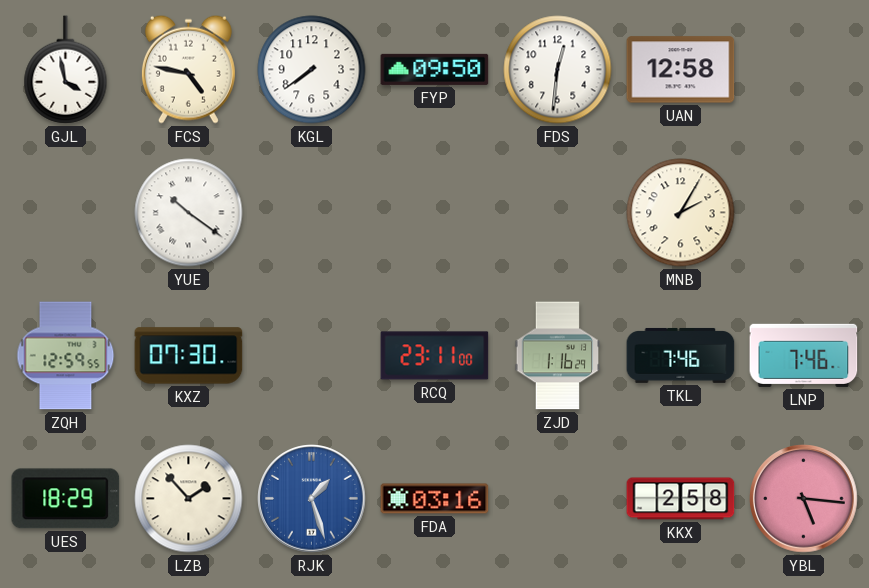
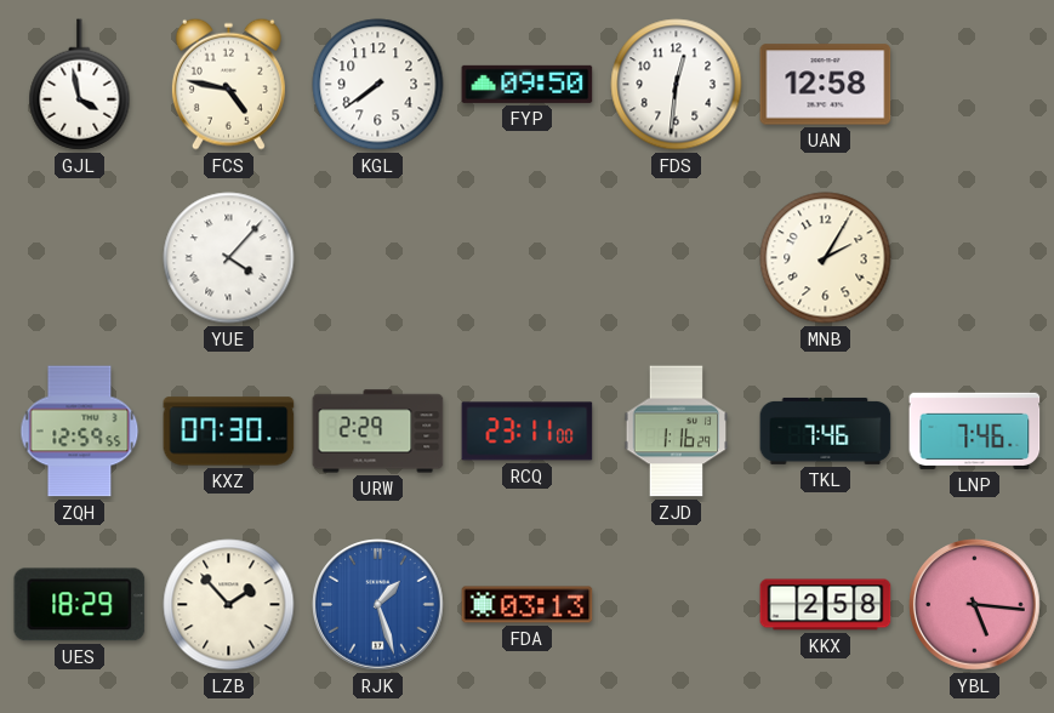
YUE: 10:21 -> 4:07
URW: none -> 2:29
FDA: 03:16 -> 03:13
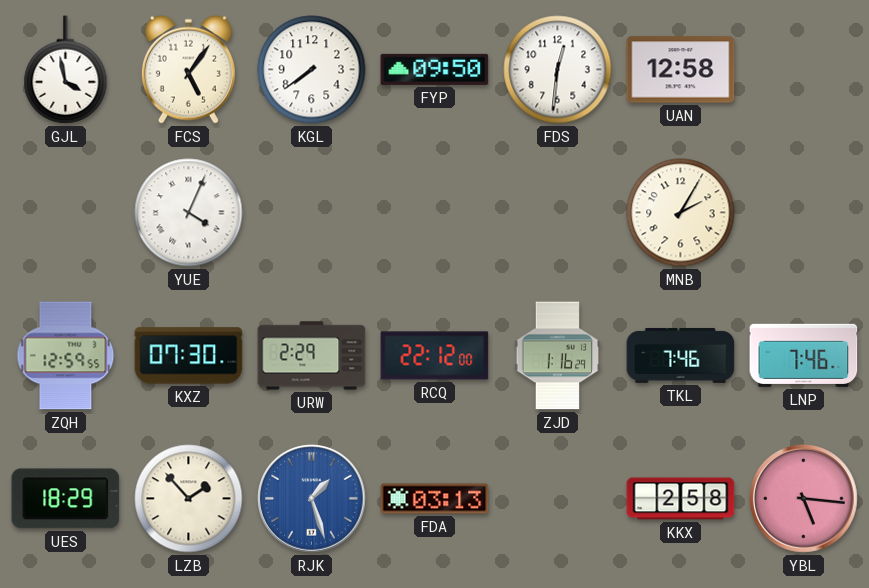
FCS: 4:47 -> 5:06
YUE: 4:07 -> 4:04
RCQ: 23:11 -> 22:12
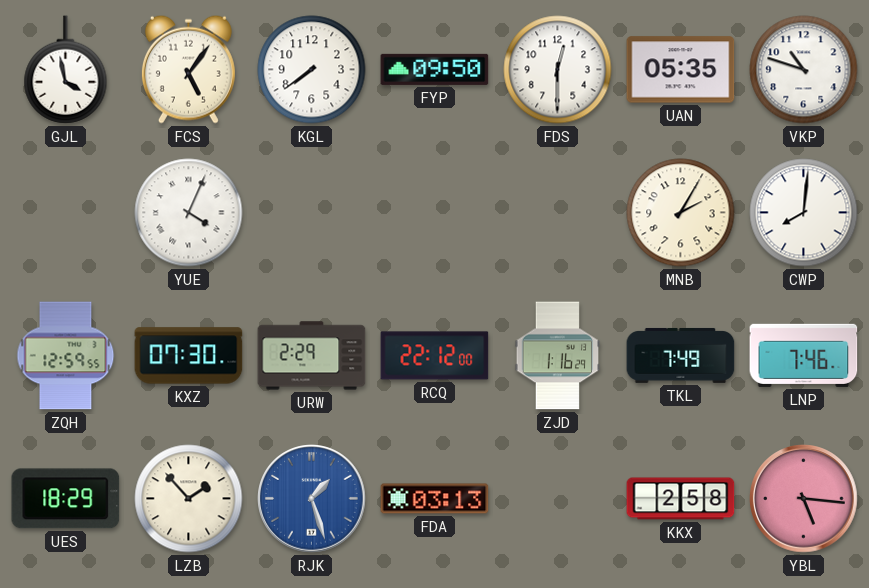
FDS: 12:31 -> 12:30
UAN: 12:58 -> 05:35
VKP: none -> 10:48
CWP: none -> 8:01
TKL: 7:46 -> 7:49
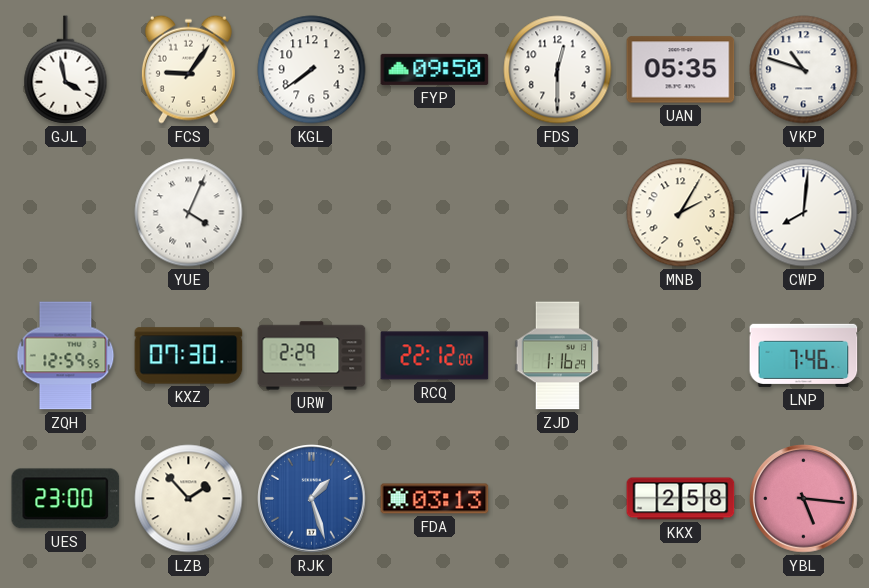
FCS: 5:06 -> 9:06
TKL: 7:49 -> none
UES: 18:29 -> 23:00
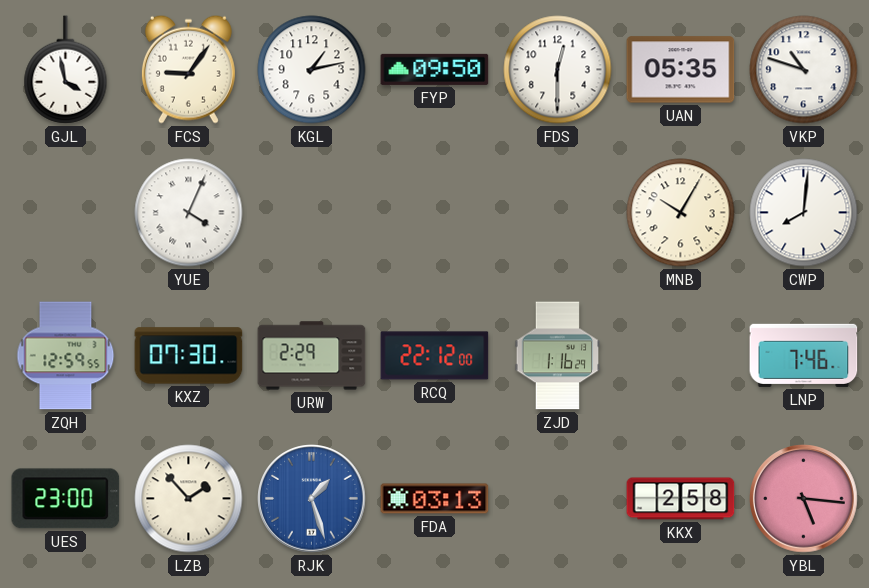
KGL: 7:39 -> 1:13
MNB: 2:05 -> 10:05
